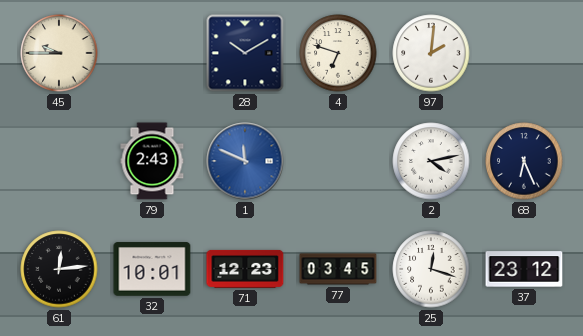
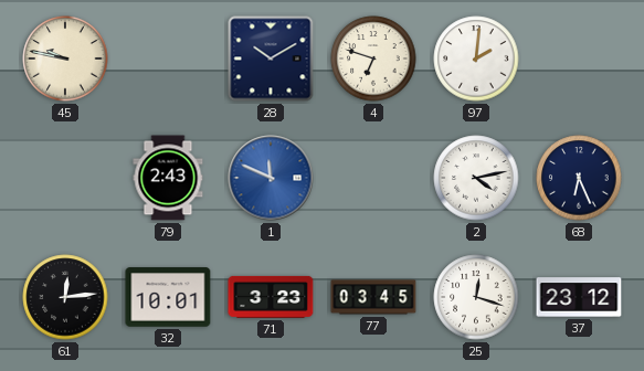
45: 9:45 -> 9:47
71: 12:23 -> 3:23
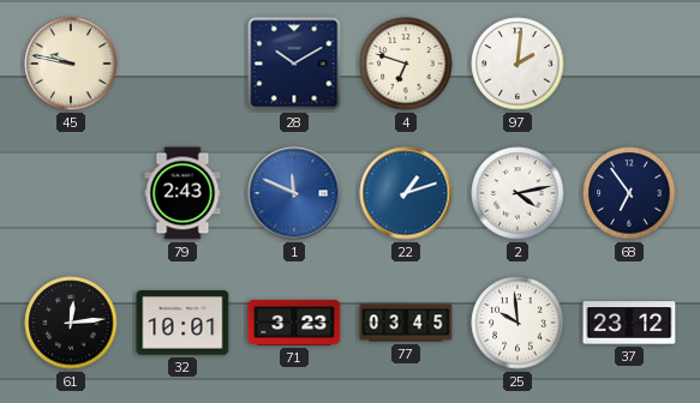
22: none -> 1:12
68: 6:26 -> 6:54
25: 12:18 -> 9:59
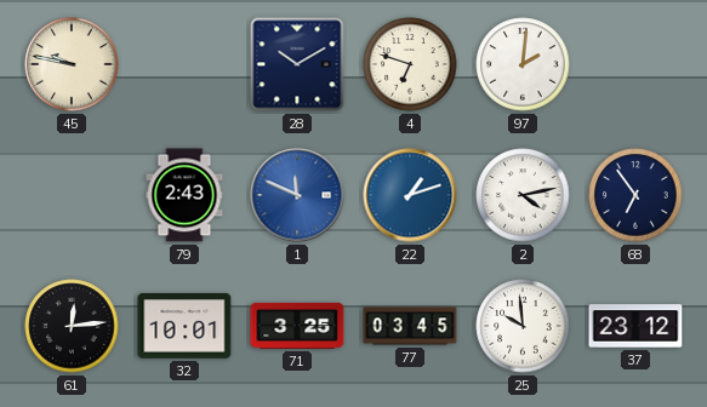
71: 3:23 -> 3:25
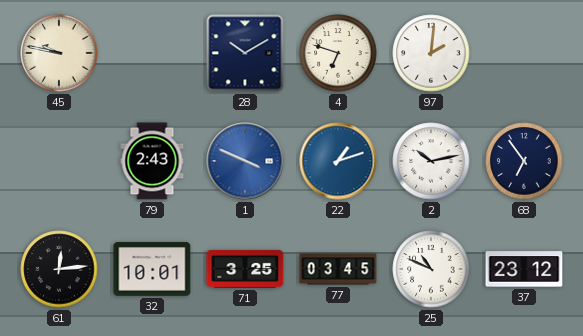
1: 11:49 -> 3:49
2: 4:13 -> 10:13
25: 9:59 -> 10:49
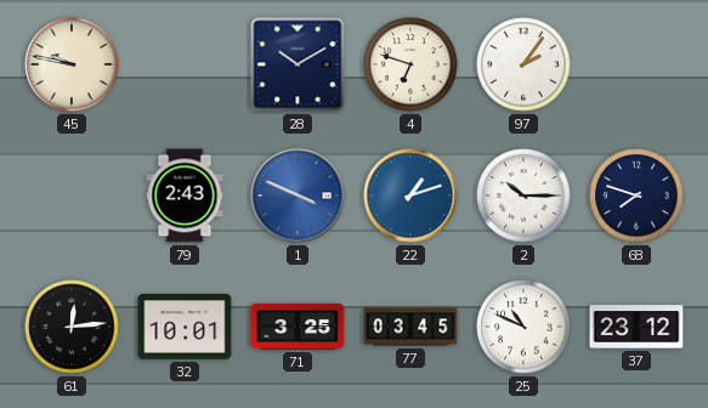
97: 2:01 -> 2:06
2: 10:13 -> 10:15
68: 6:54 -> 7:48
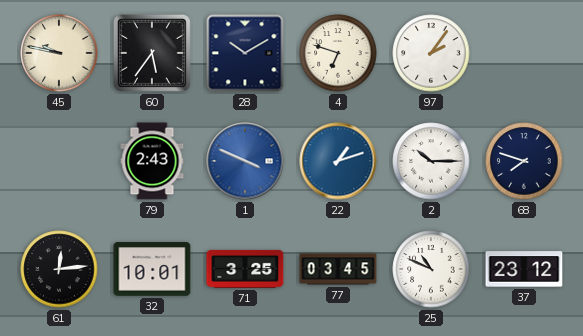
60: none -> 5:36
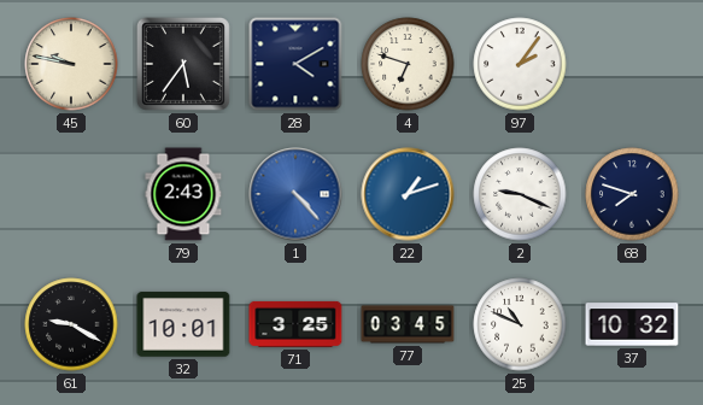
28: 10:10 -> 4:10
1: 3:49 -> 4:23
2: 10:15 -> 9:19
61: 12:14 -> 9:20
37: 23:12 -> 10:32
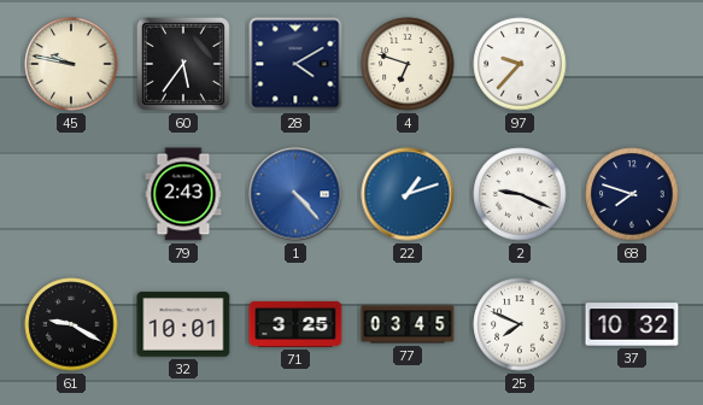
97: 2:06 -> 9:37
25: 10:49 -> 7:49
